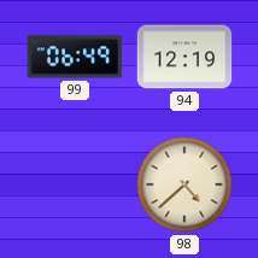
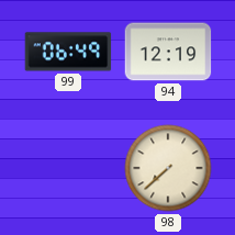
98: 4:38 -> 7:38
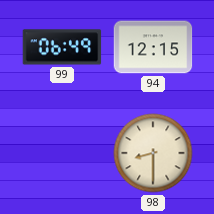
94: 12:19 -> 12:15
98: 7:38 -> 8:30
